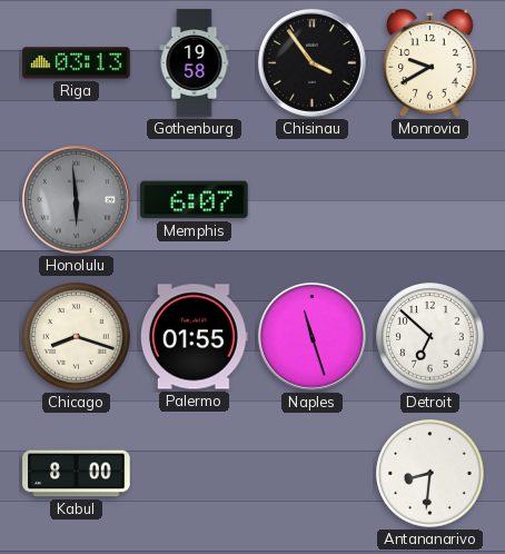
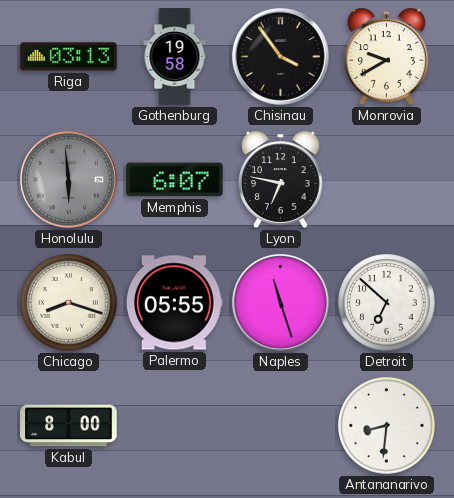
Lyon: none -> 6:47
Palermo: 01:55 -> 05:55
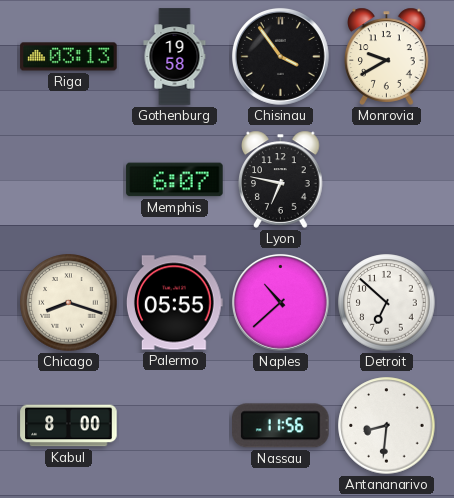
Honolulu: 5:59 -> none
Naples: 11:27 -> 10:38
Nassau: none -> 11:56
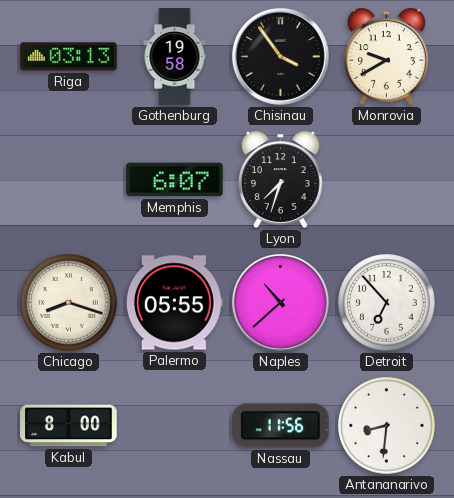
Lyon: 6:47 -> 7:33
Detroit: 6:52 -> 6:53
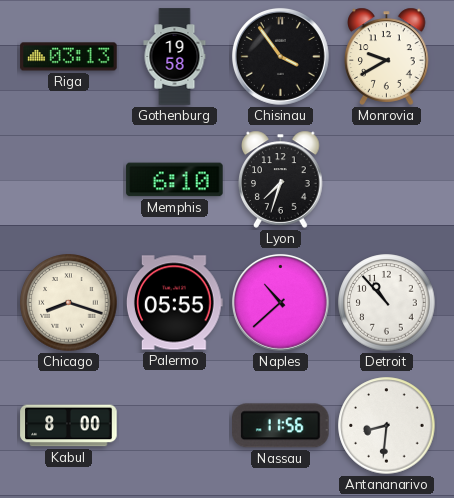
Memphis: 6:07 -> 6:10
Detroit: 6:53 -> 10:53
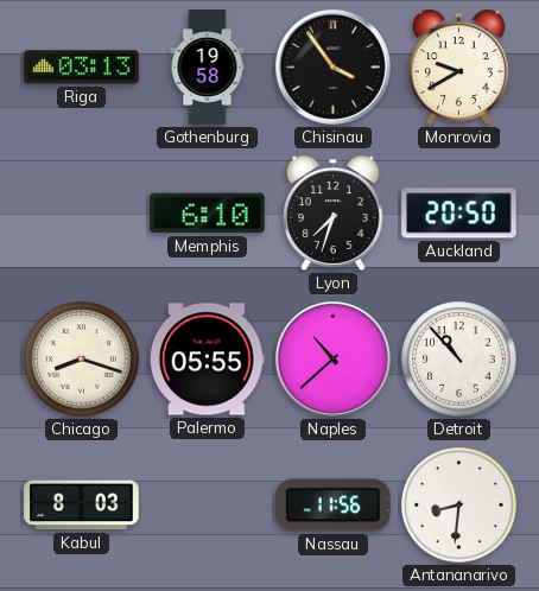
Auckland: none -> 20:50
Kabul: 8:00 -> 8:03
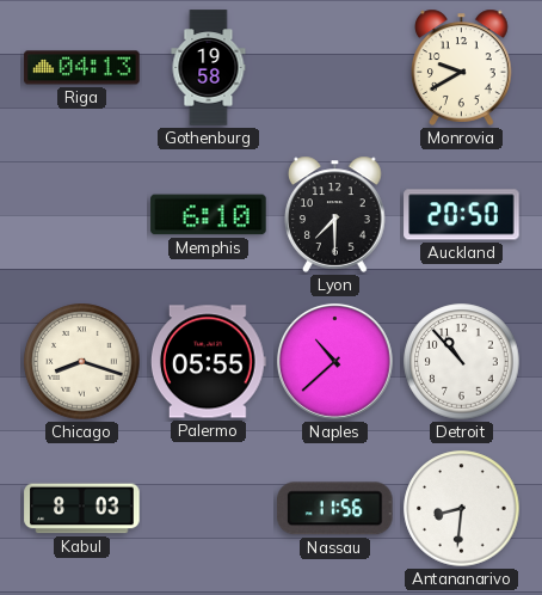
Riga: 03:13 -> 04:13
Chisinau: 3:54 -> none
Lyon: 7:33 -> 7:30
